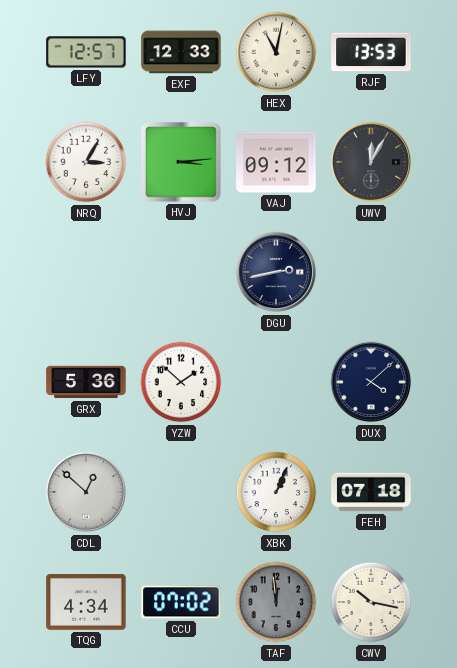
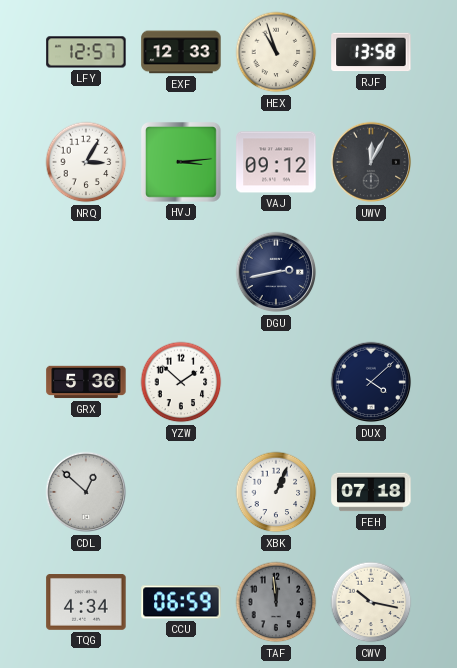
HEX: 11:02 -> 10:57
RJF: 13:53 -> 13:58
CCU: 07:02 -> 06:59
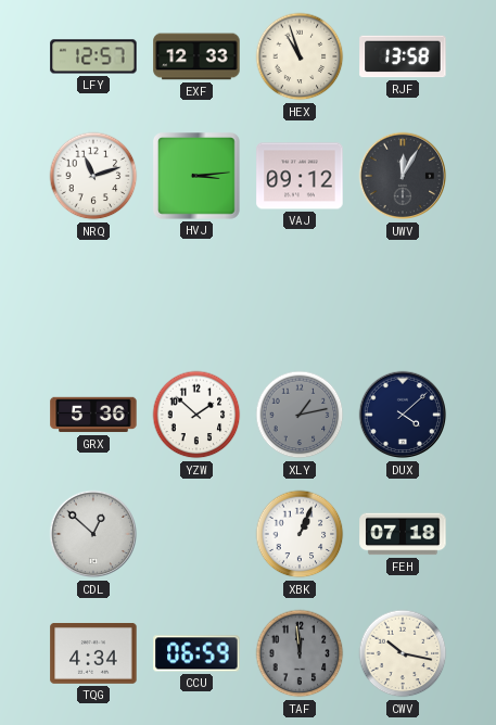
NRQ: 3:05 -> 11:12
DGU: 2:43 -> none
XLY: none -> 1:13
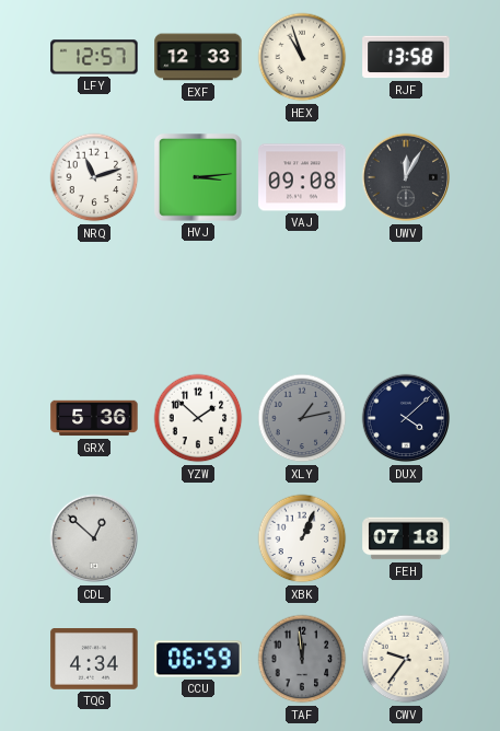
VAJ: 09:12 -> 09:08
CWV: 10:17 -> 9:36
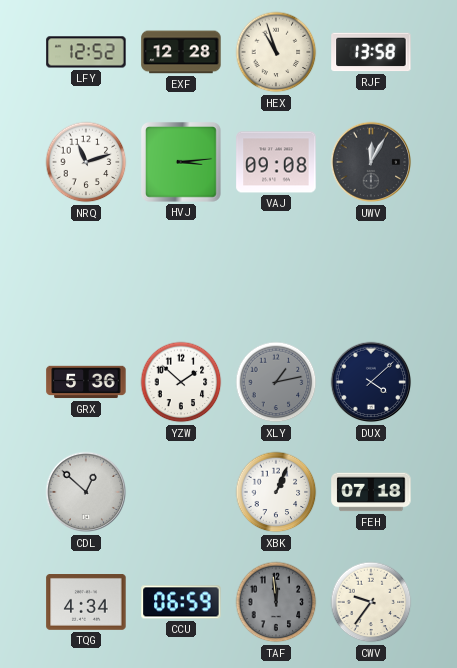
LFY: 12:57 -> 12:52
EXF: 12:33 -> 12:28
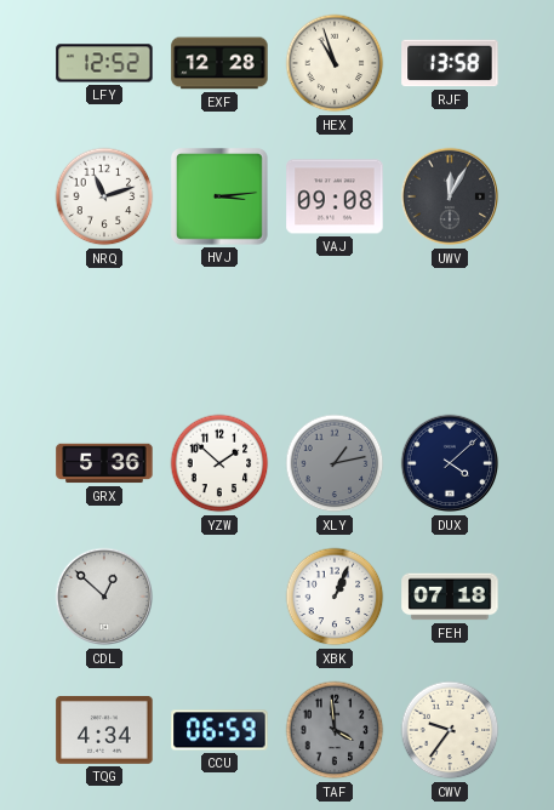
TAF: 11:59 -> 3:59
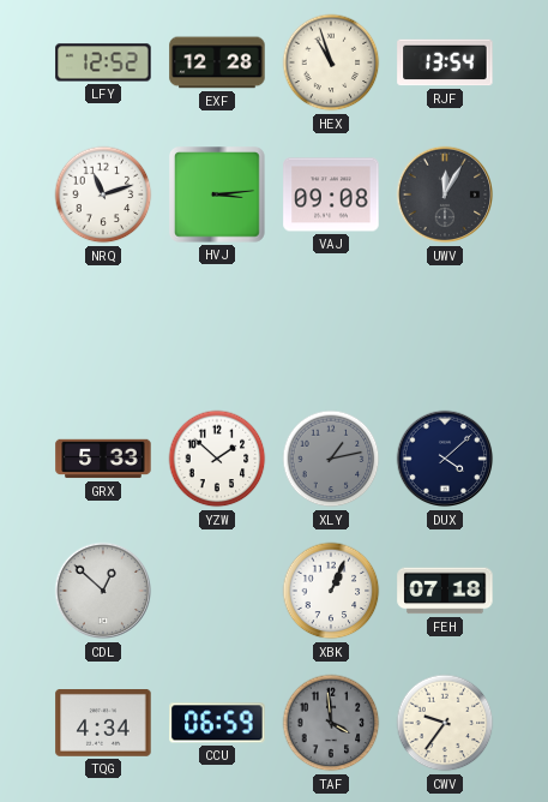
RJF: 13:58 -> 13:54
GRX: 5:36 -> 5:33
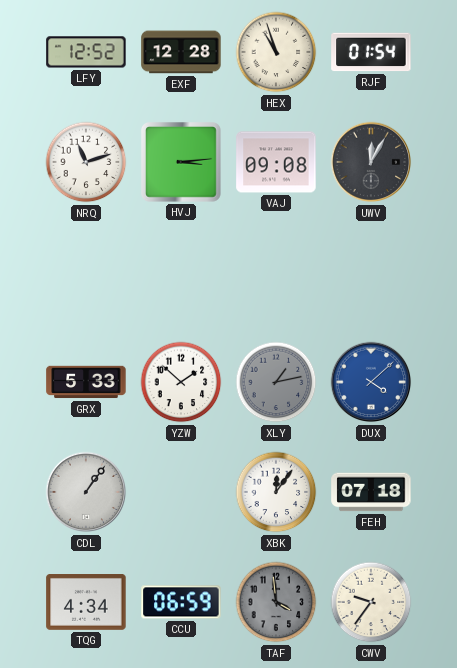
RJF: 13:54 -> 01:54
DUX dial: navy -> blue
CDL: 12:52 -> 1:06
XBK: 1:04 -> 12:06
